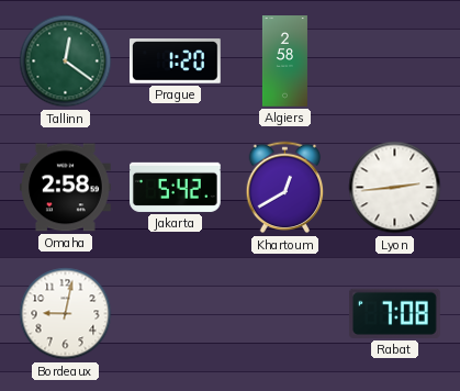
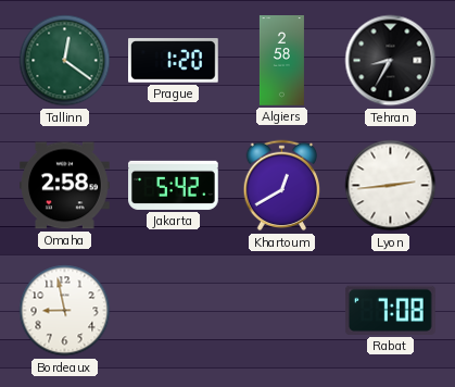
Tehran: none -> 8:35
Bordeaux: 9:02 -> 8:58
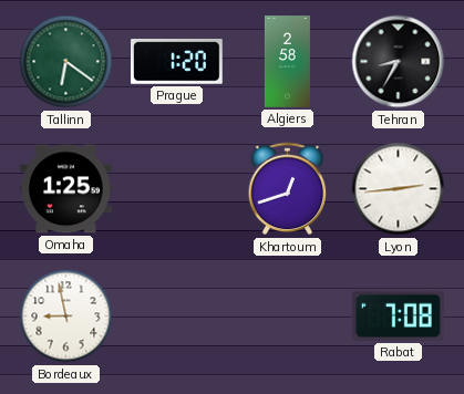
Tallinn: 12:21 -> 6:21
Omaha: 2:58 -> 1:25
Jakarta: 5:42 -> none
Khartoum: 12:40 -> 12:42
